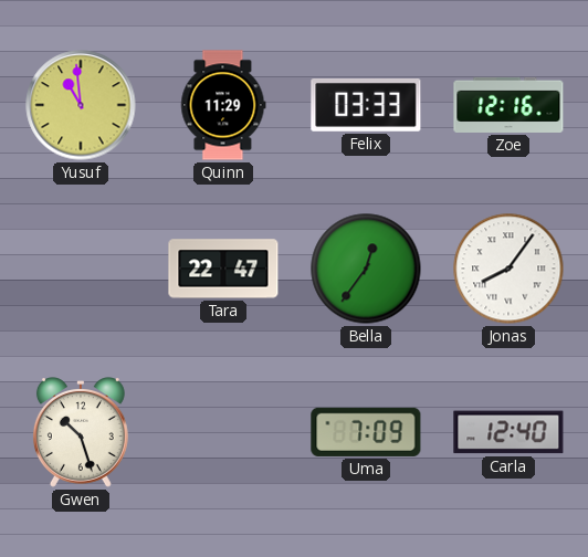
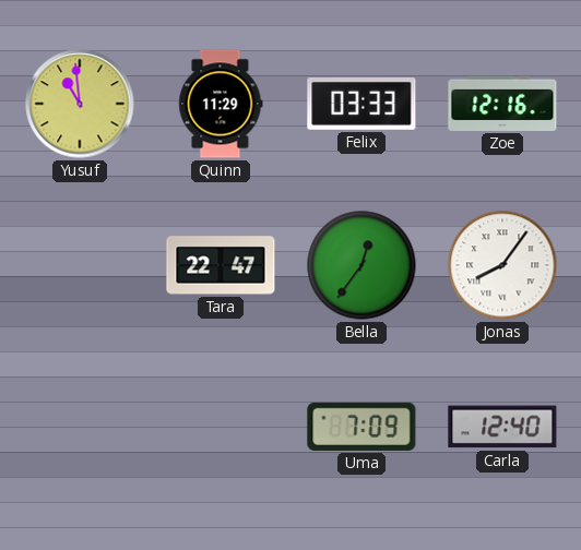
Gwen: 10:27 -> none
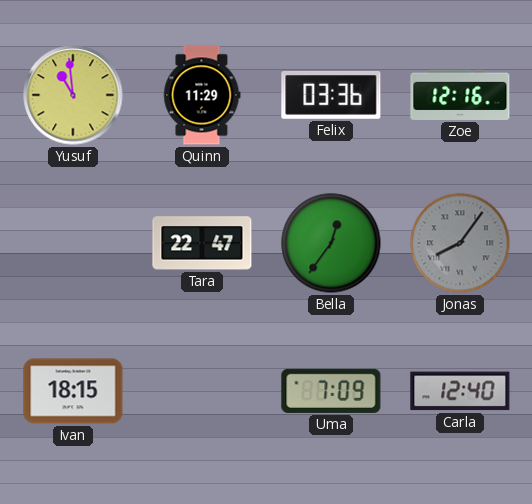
Felix: 03:33 -> 03:36
Jonas dial: white -> grey
Ivan: none -> 18:15
